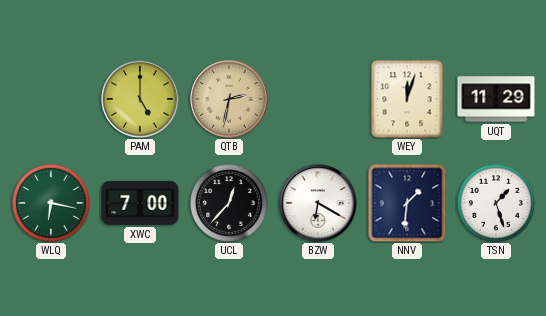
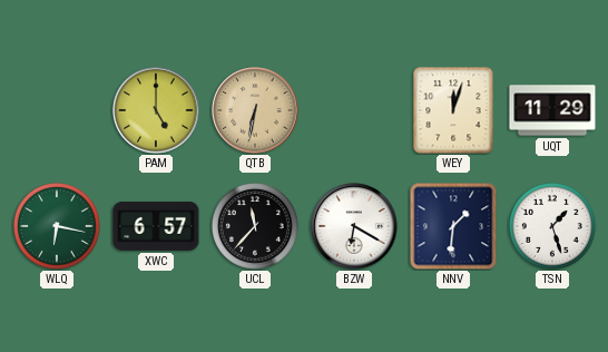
QTB: 2:32 -> 6:32
XWC: 7:00 -> 6:57
UCL: 12:37 -> 11:37
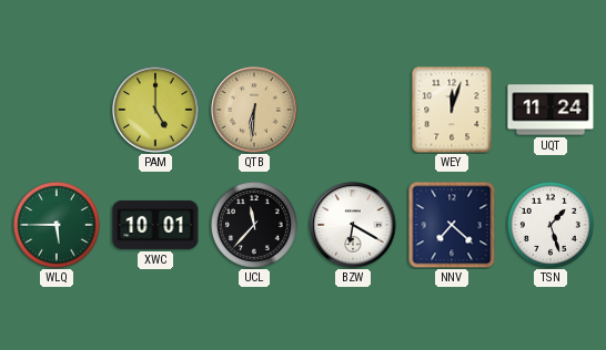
QTB: 6:32 -> 6:31
UQT: 11:29 -> 11:24
WLQ: 6:17 -> 5:45
XWC: 6:57 -> 10:01
NNV: 1:31 -> 7:22
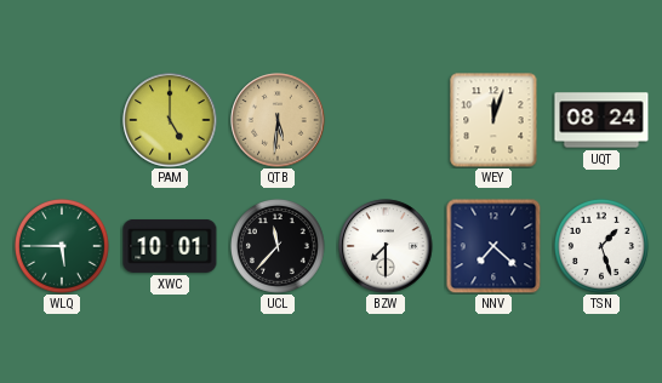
QTB: 6:31 -> 5:31
UQT: 11:24 -> 08:24
BZW: 6:20 -> 7:30
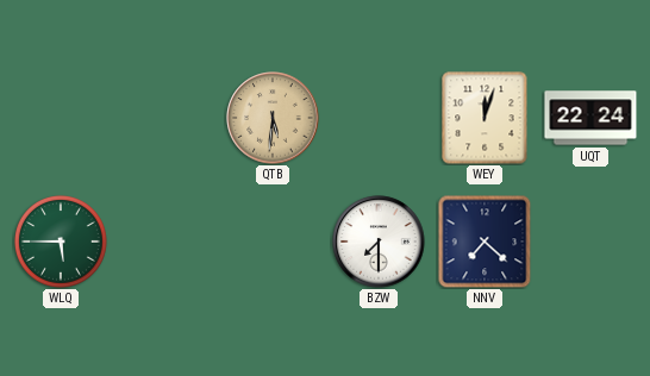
PAM: 5:00 -> none
UQT: 08:24 -> 22:24
XWC: 10:01 -> none
UCL: 11:37 -> none
TSN: 1:27 -> none
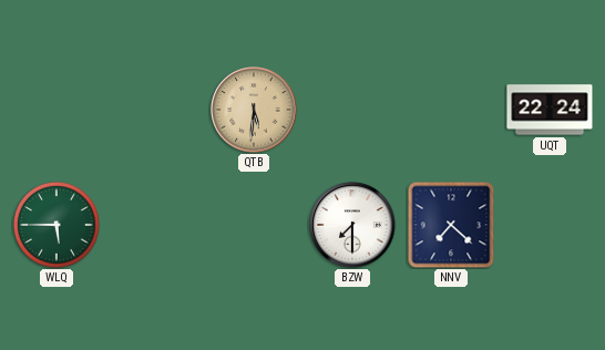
WEY: 12:03 -> none
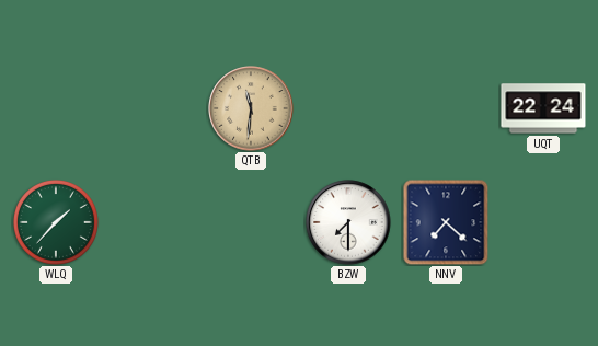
QTB: 5:31 -> 11:31
WLQ: 5:45 -> 1:37
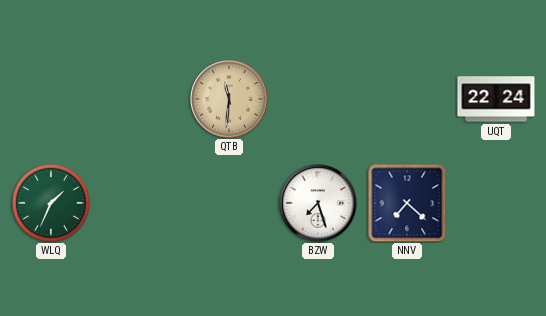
WLQ: 1:37 -> 1:34
BZW: 7:30 -> 7:27
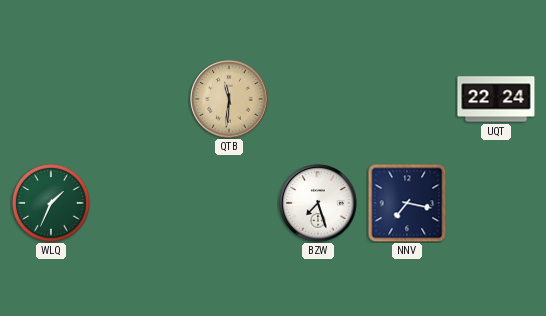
NNV: 7:22 -> 7:17
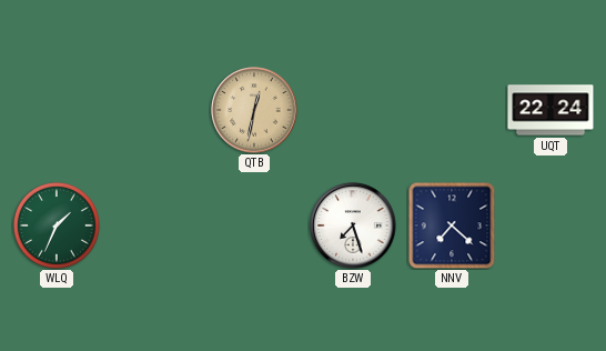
QTB: 11:31 -> 12:32
NNV: 7:17 -> 7:22
